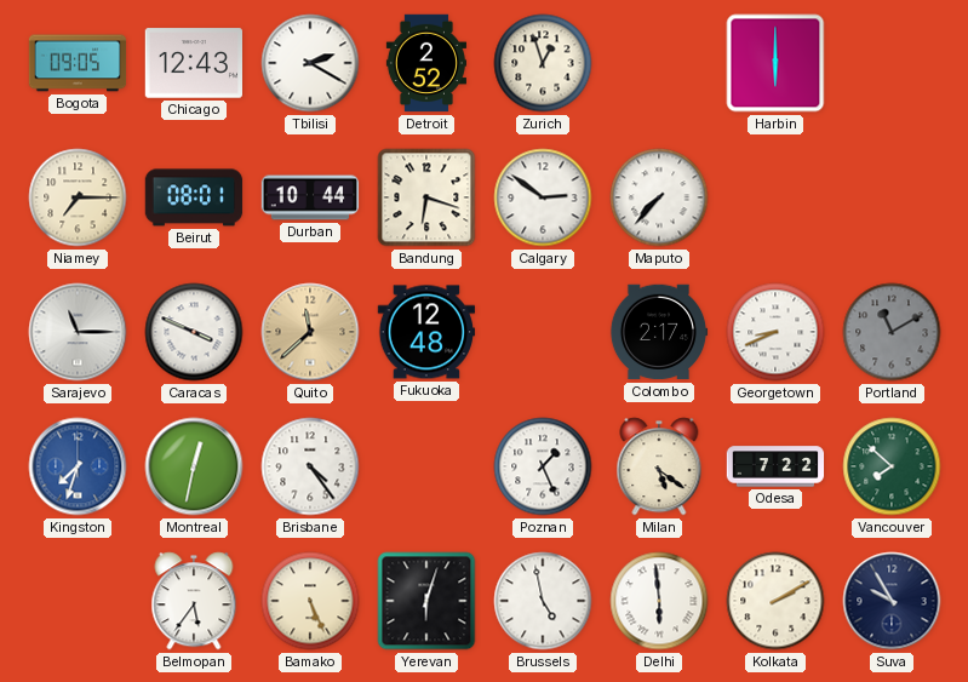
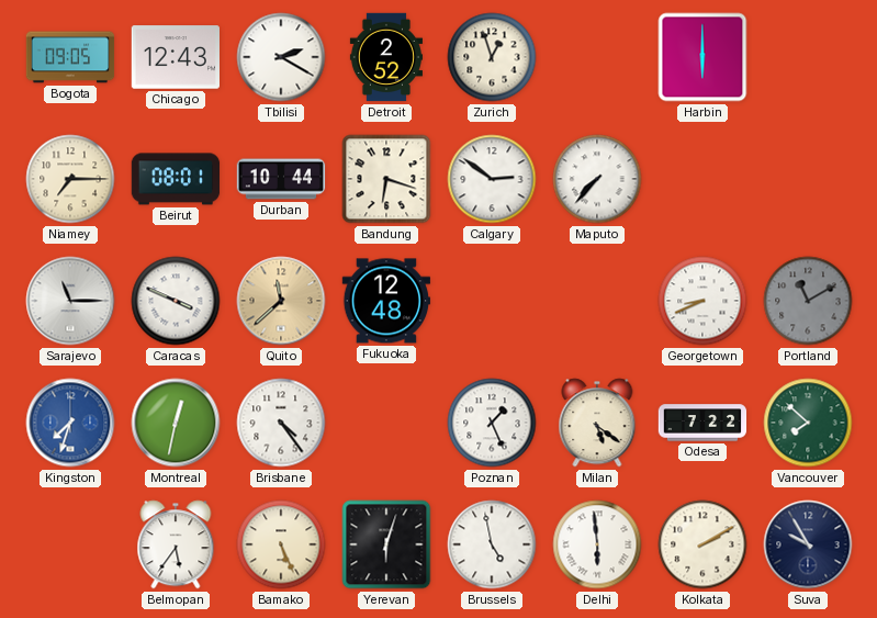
Colombo: 2:17 -> none
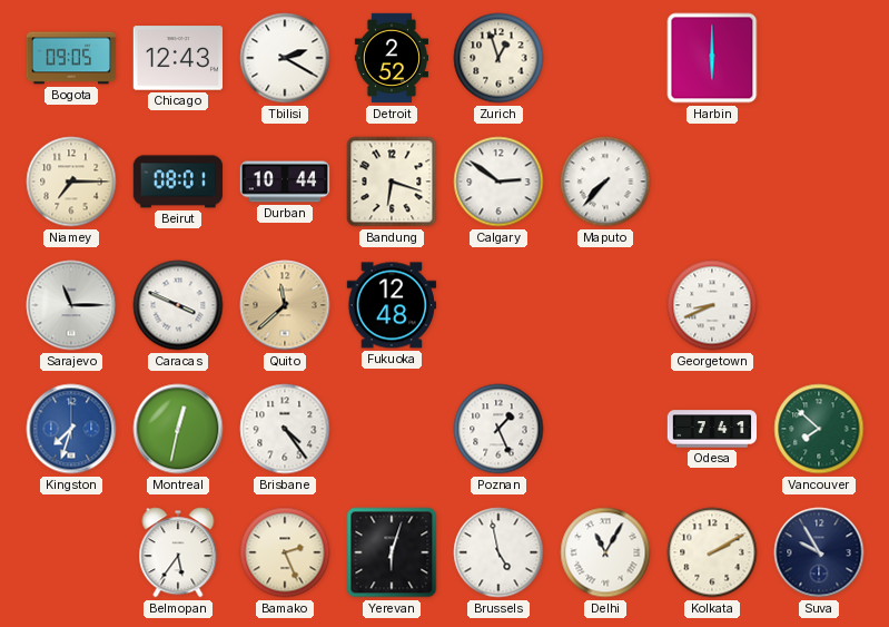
Portland: 11:10 -> none
Milan: 5:21 -> none
Odesa: 7:22 -> 7:41
Bamako: 5:26 -> 2:26
Delhi: 5:59 -> 11:05
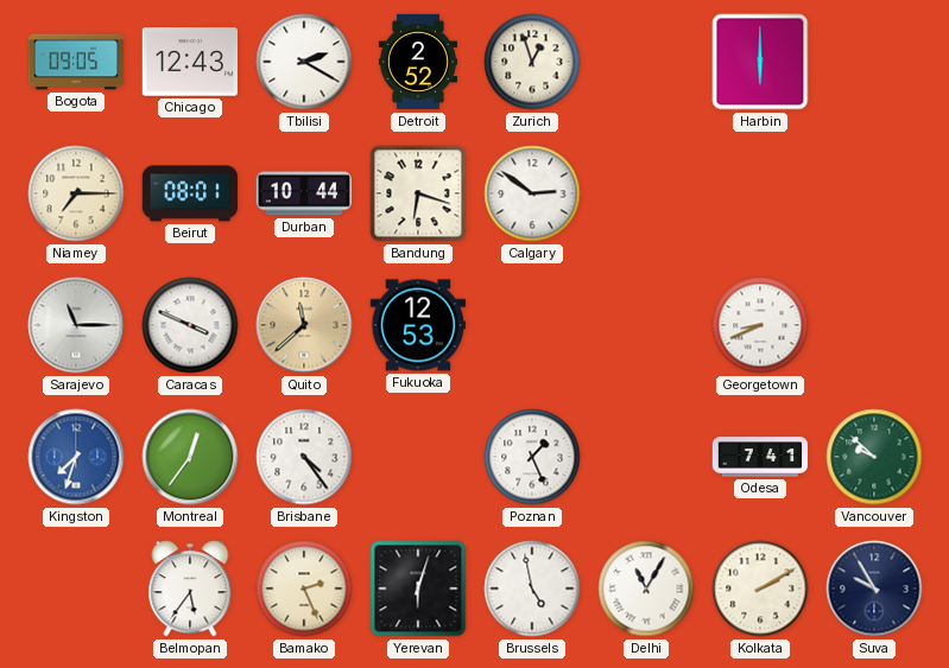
Maputo: 7:37 -> none
Fukuoka: 12:48 -> 12:53
Montreal: 12:32 -> 12:36
Vancouver: 7:52 -> 9:52
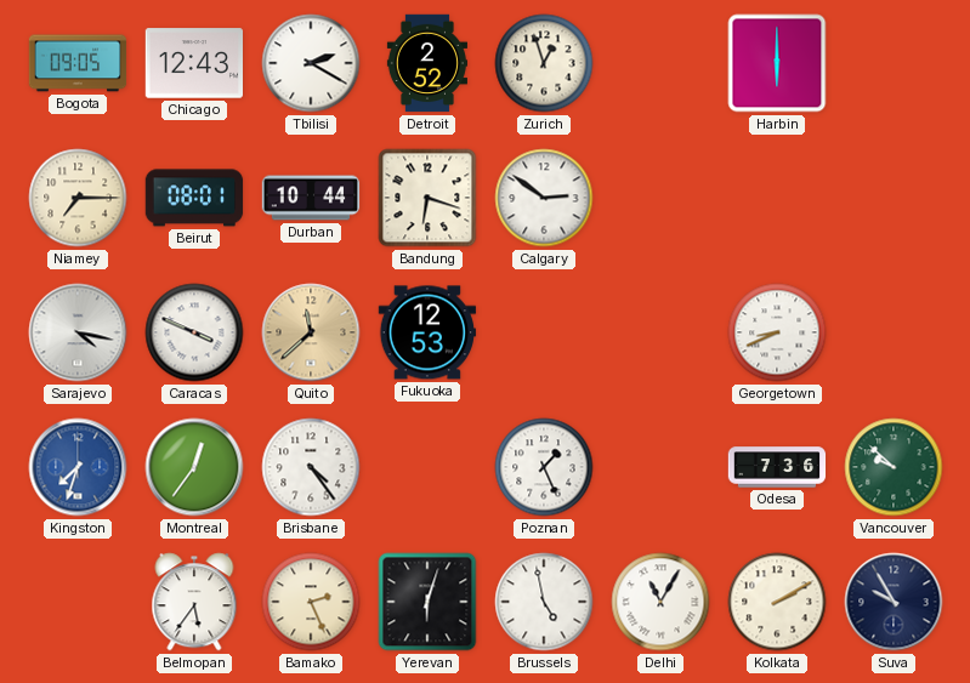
Sarajevo: 11:15 -> 4:17
Odesa: 7:41 -> 7:36
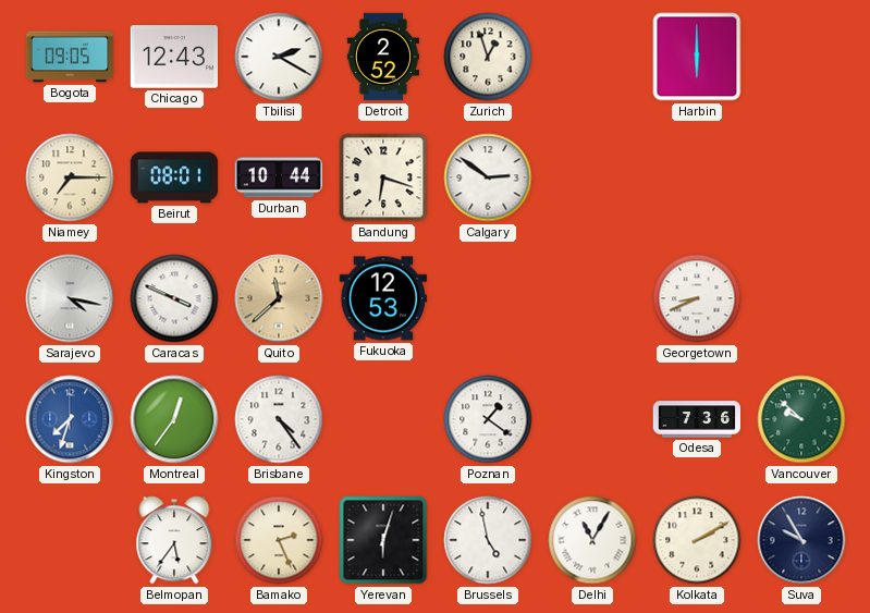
Poznan: 1:26 -> 1:21
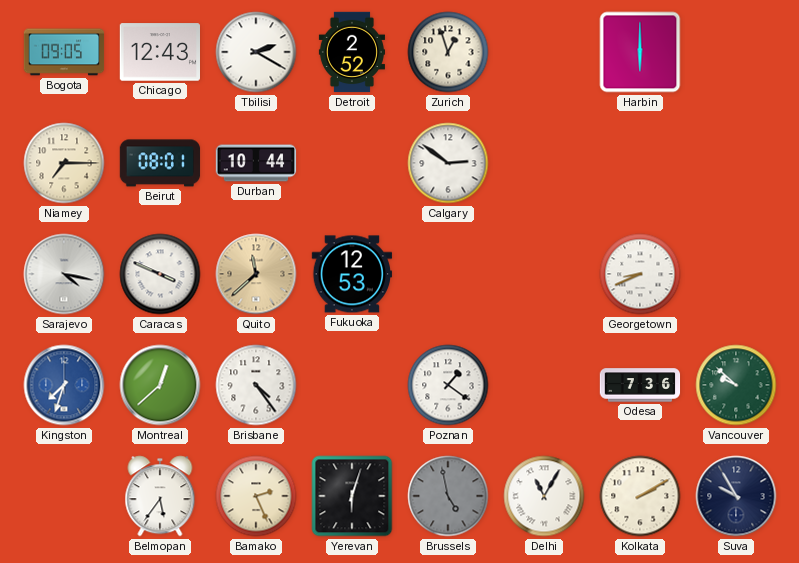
Bandung: 6:18 -> none
Montreal: 12:36 -> 12:38
Brussels dial: white -> grey
